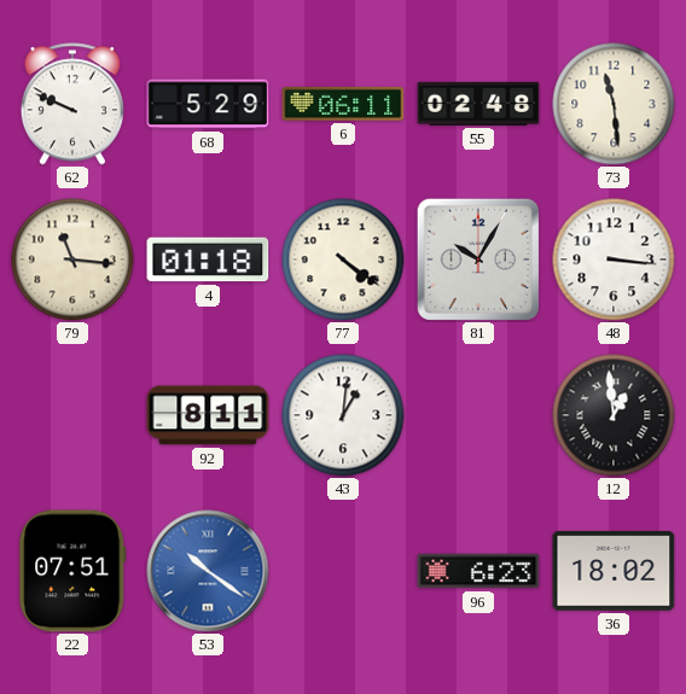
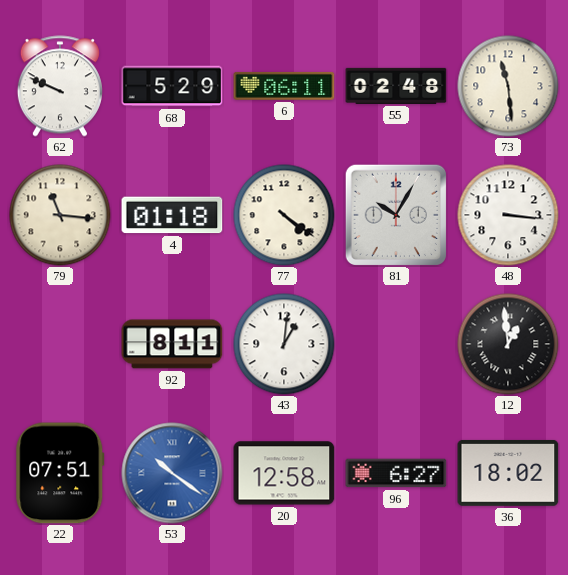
20: none -> 12:58
96: 6:23 -> 6:27
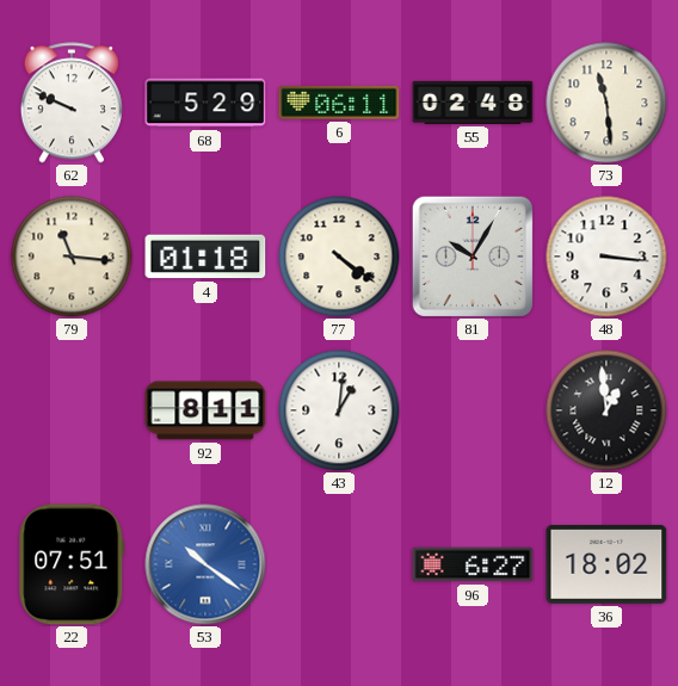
20: 12:58 -> none
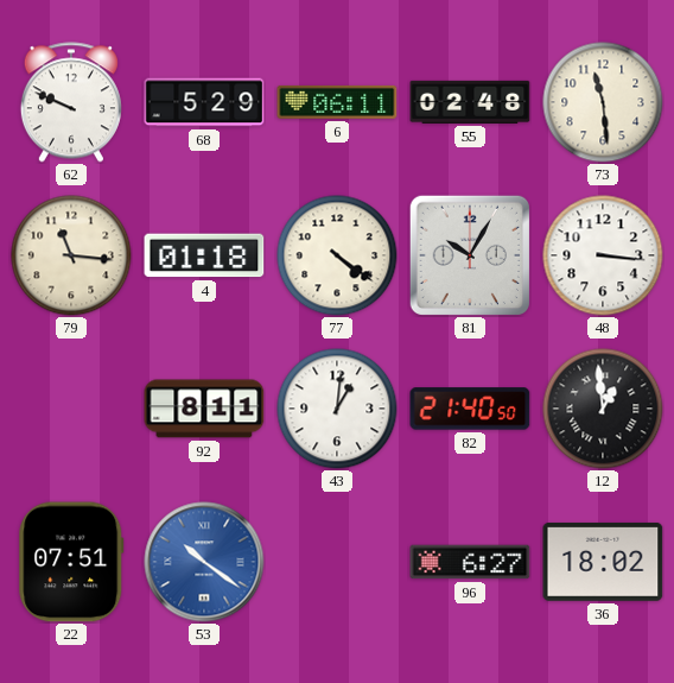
82: none -> 21:40
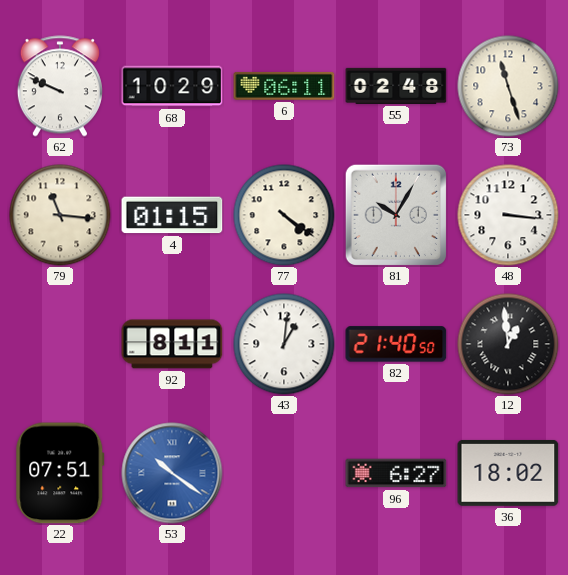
68: 5:29 -> 10:29
73: 11:29 -> 11:27
4: 01:18 -> 01:15
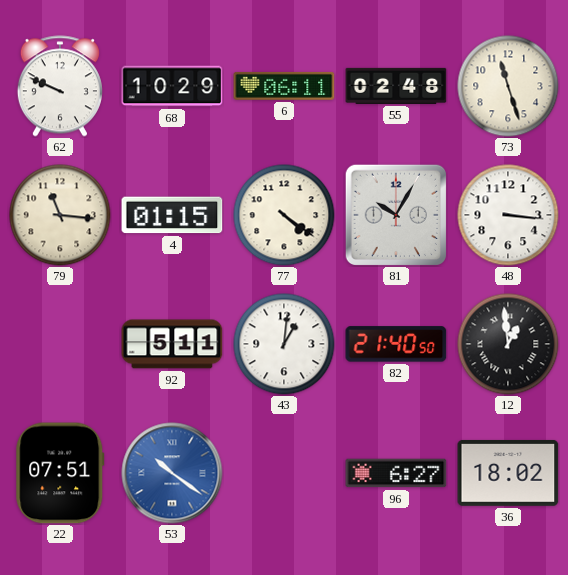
92: 8:11 -> 5:11
